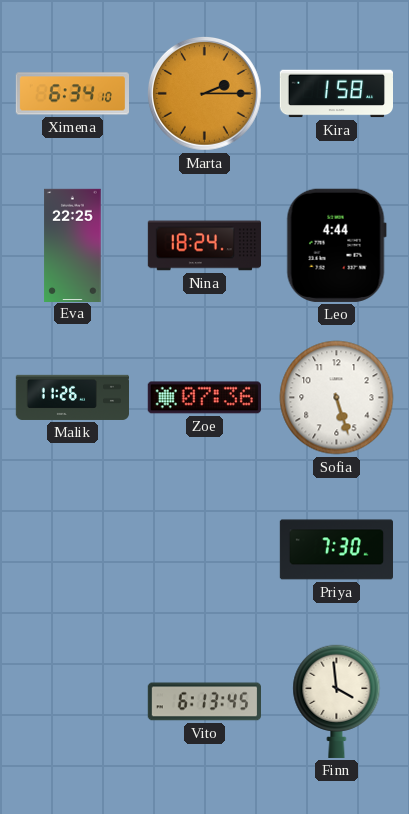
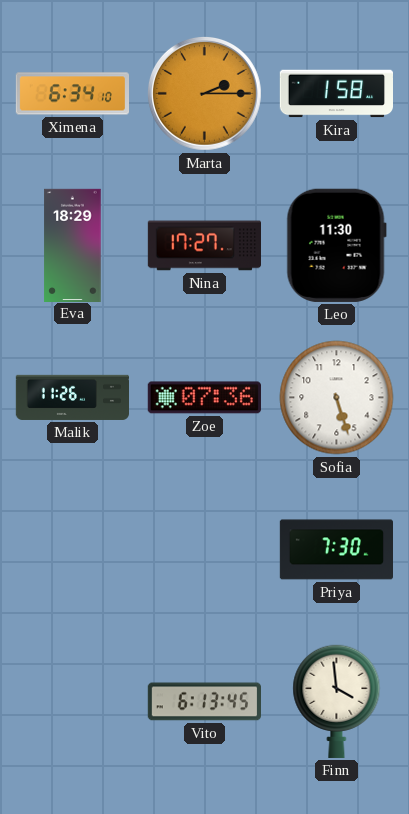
Eva: 22:25 -> 18:29
Nina: 18:24 -> 17:27
Leo: 4:44 -> 11:30
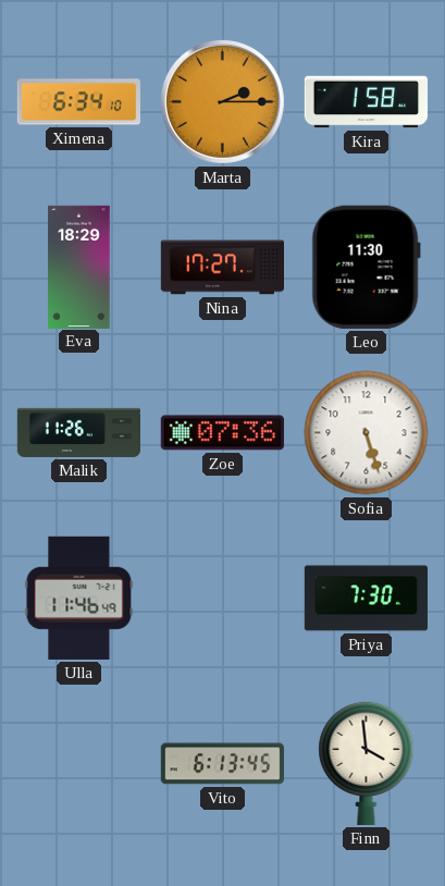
Ulla: none -> 11:46
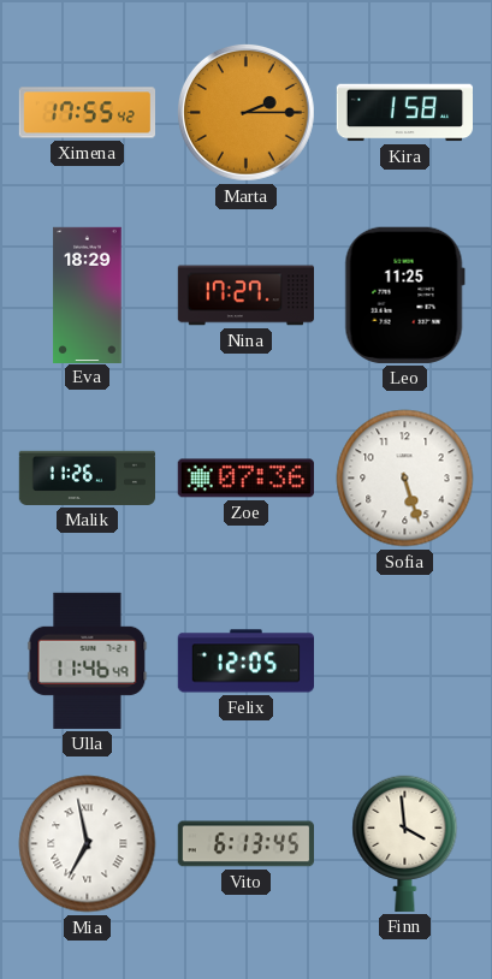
Ximena: 6:34 -> 17:55
Leo: 11:30 -> 11:25
Felix: none -> 12:05
Priya: 7:30 -> none
Mia: none -> 6:58
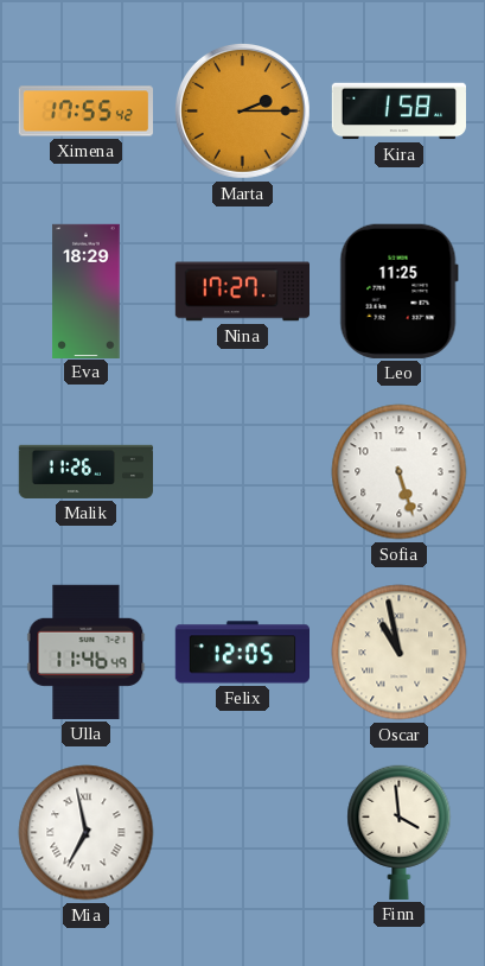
Zoe: 07:36 -> none
Oscar: none -> 10:58
Vito: 6:13 -> none
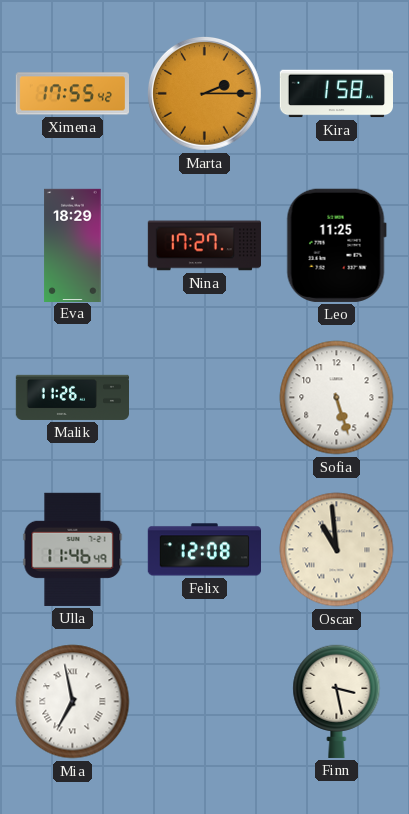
Felix: 12:05 -> 12:08
Oscar: 10:58 -> 10:59
Finn: 3:59 -> 3:28
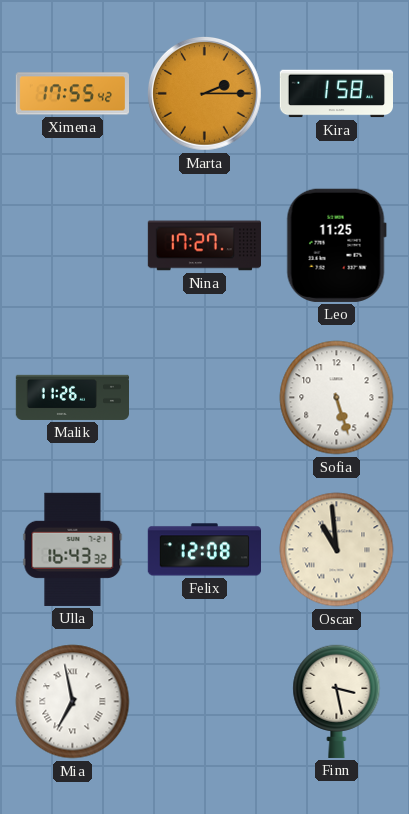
Eva: 18:29 -> none
Ulla: 11:46 -> 16:43
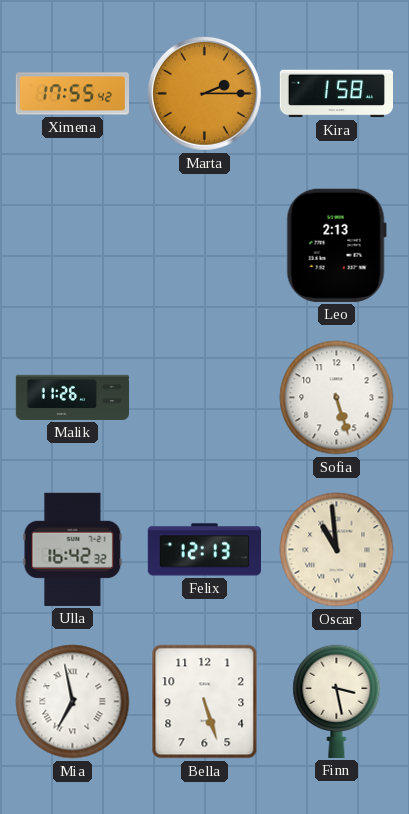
Nina: 17:27 -> none
Leo: 11:25 -> 2:13
Ulla: 16:43 -> 16:42
Felix: 12:08 -> 12:13
Bella: none -> 5:27
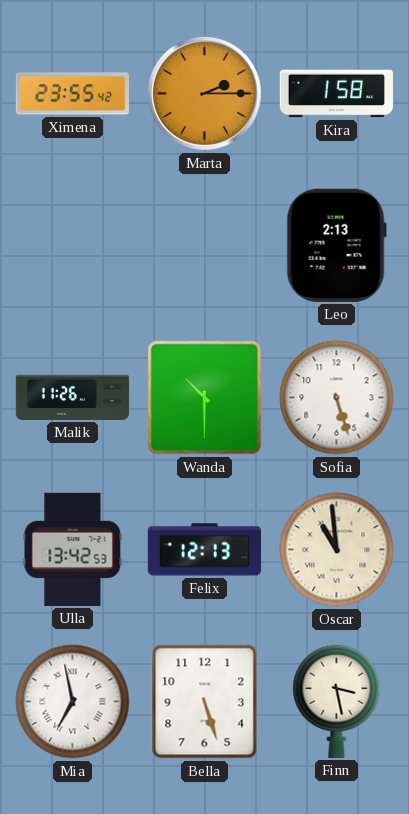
Ximena: 17:55 -> 23:55
Wanda: none -> 10:30
Ulla: 16:42 -> 13:42
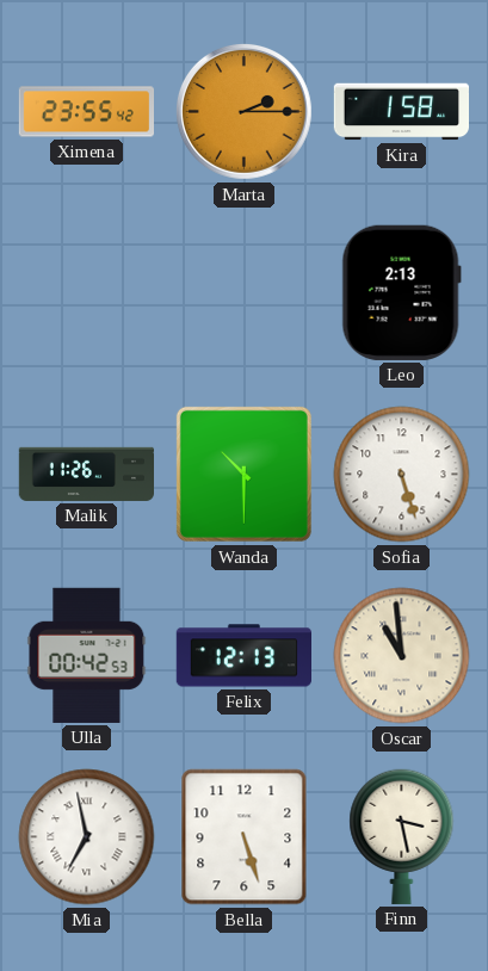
Ulla: 13:42 -> 00:42
